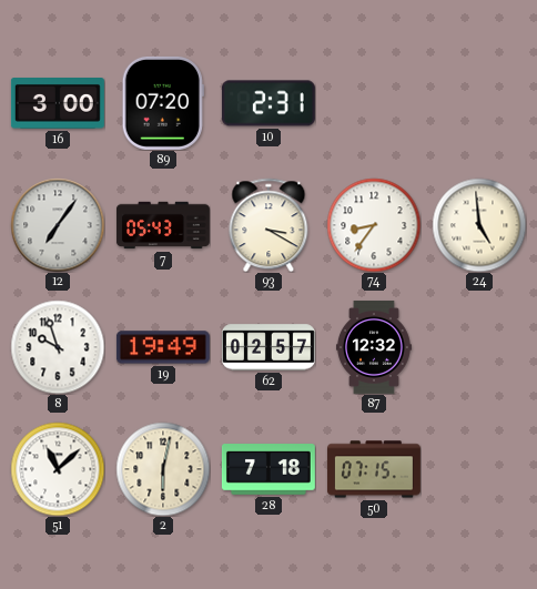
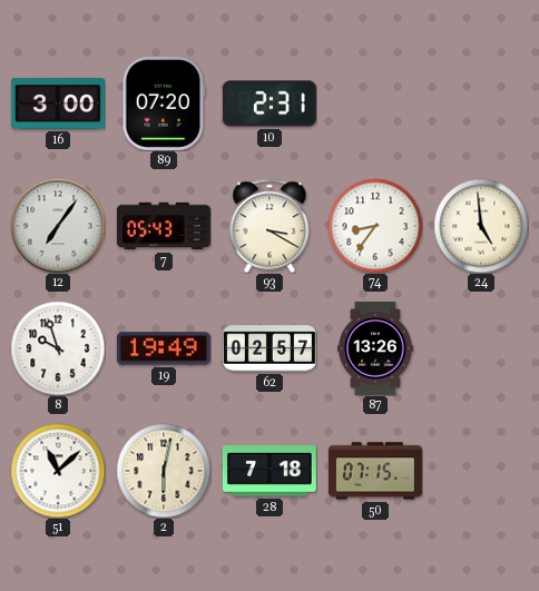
87: 12:32 -> 13:26
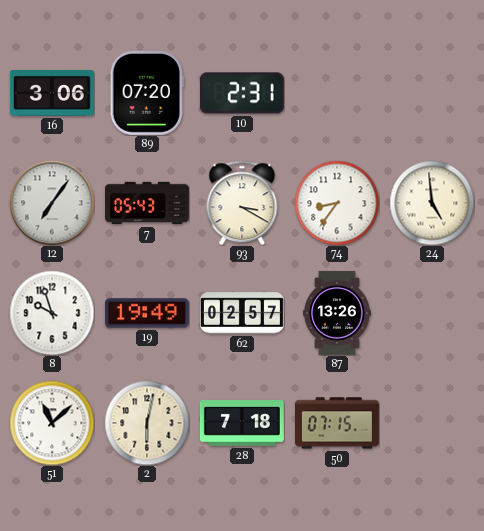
16: 3:00 -> 3:06
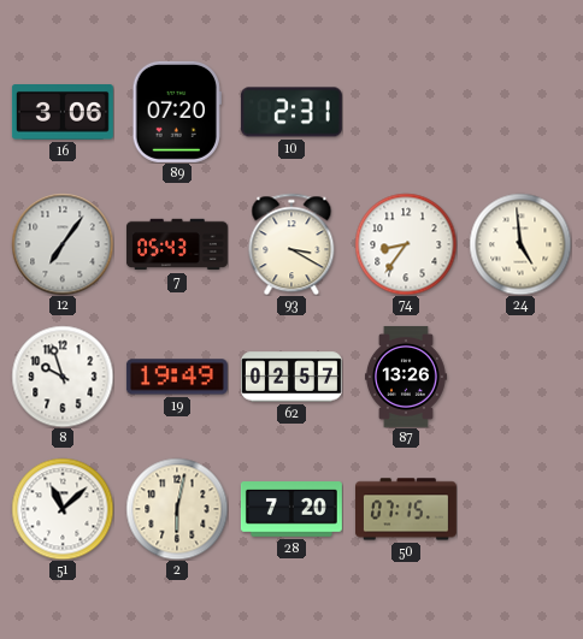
28: 7:18 -> 7:20
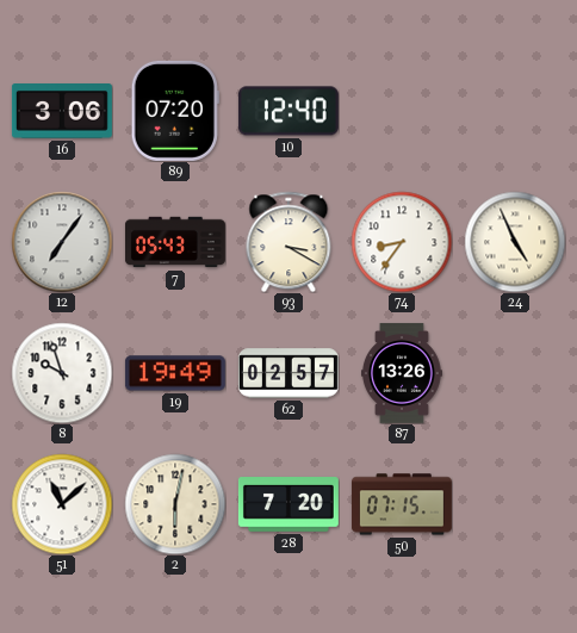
10: 2:31 -> 12:40
24: 4:59 -> 4:56
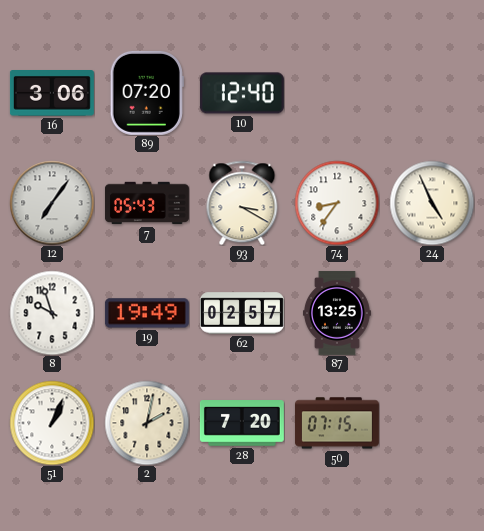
87: 13:26 -> 13:25
51: 11:08 -> 1:04
2: 6:02 -> 2:02
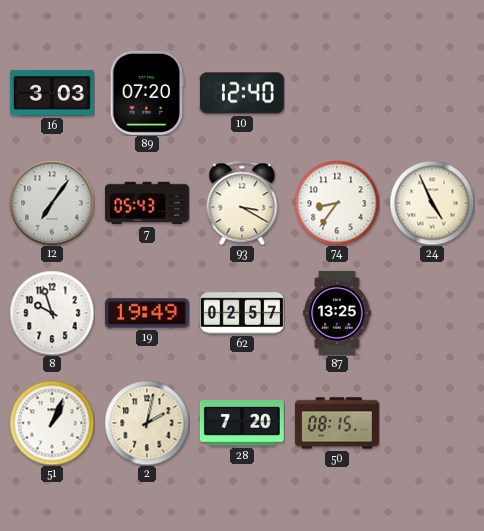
16: 3:06 -> 3:03
50: 07:15 -> 08:15
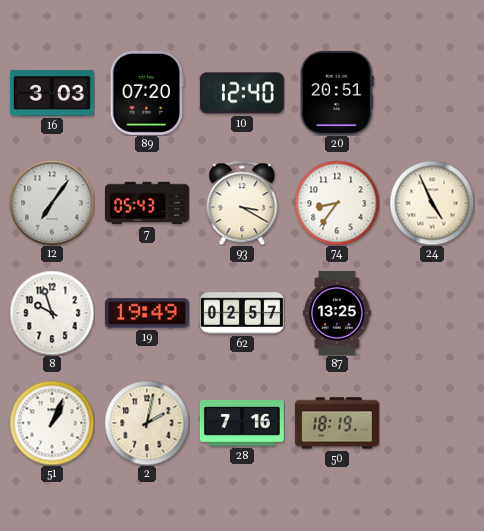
20: none -> 20:51
28: 7:20 -> 7:16
50: 08:15 -> 18:19
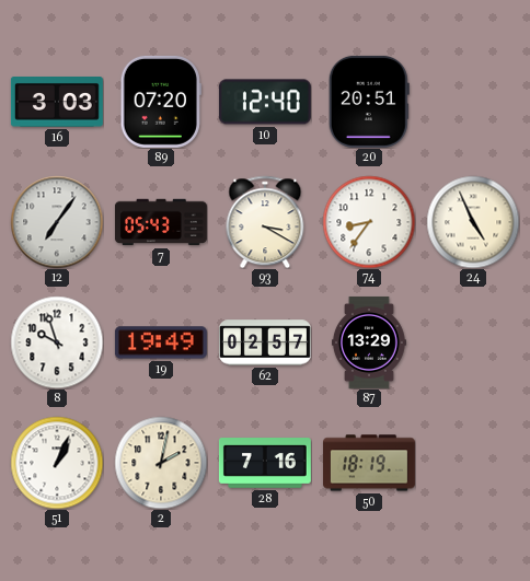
87: 13:25 -> 13:29
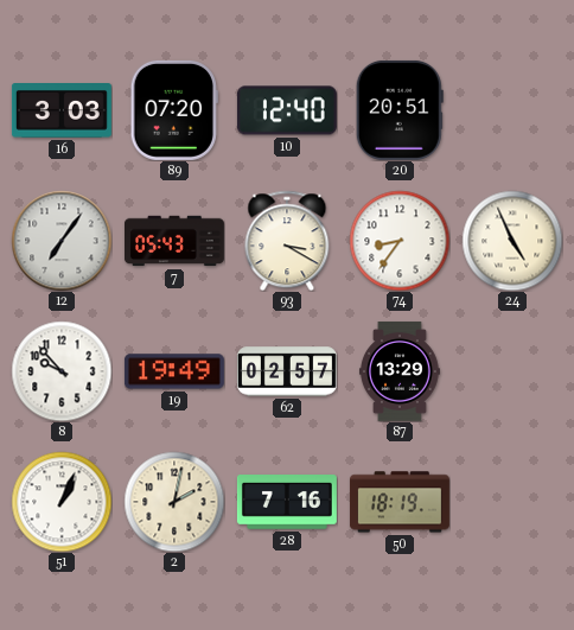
8: 9:57 -> 9:53
